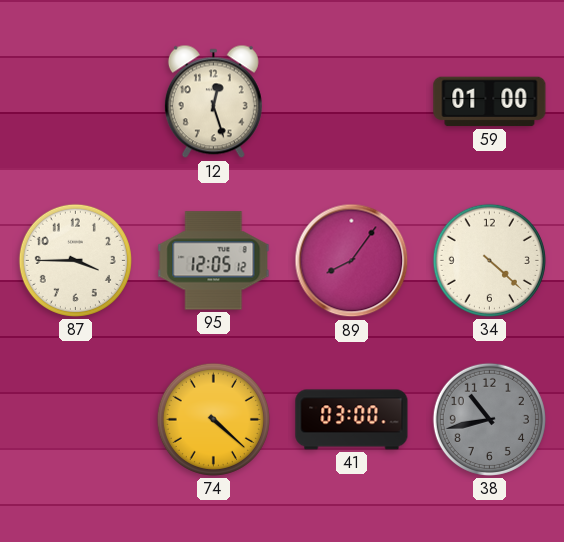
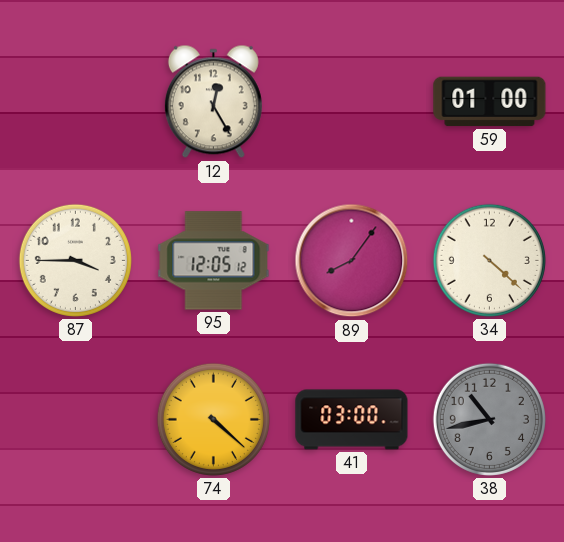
12: 12:27 -> 12:25
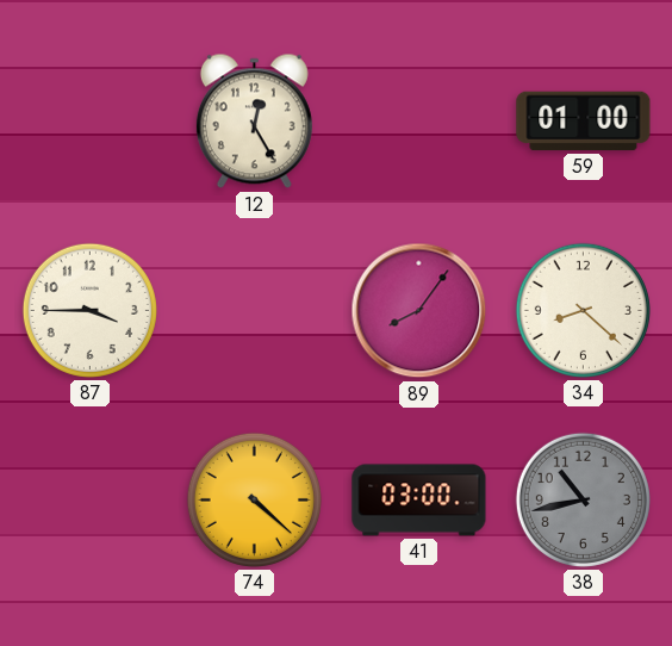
95: 12:05 -> none
34: 4:22 -> 8:22
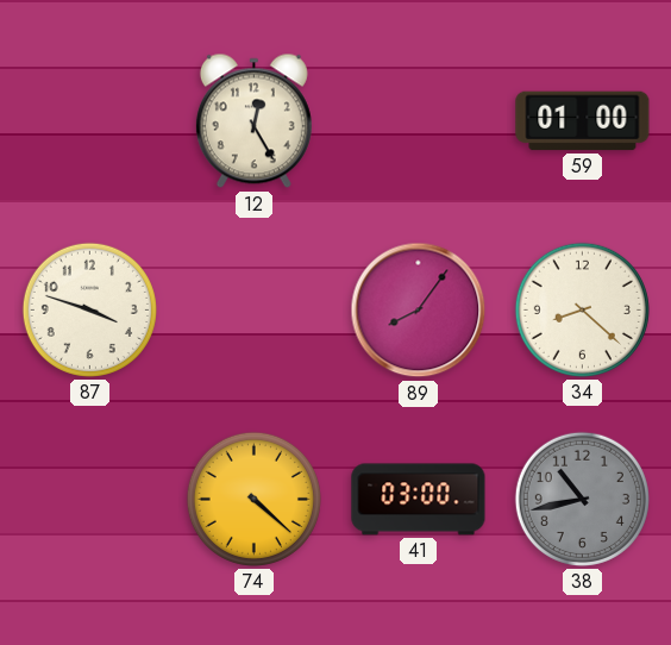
87: 3:45 -> 3:48
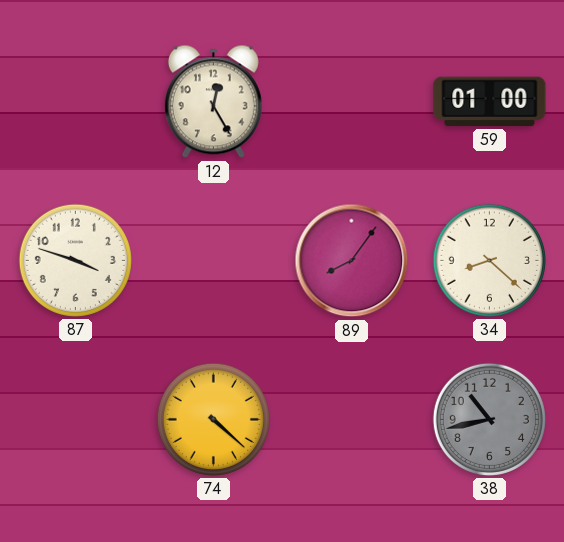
41: 03:00 -> none
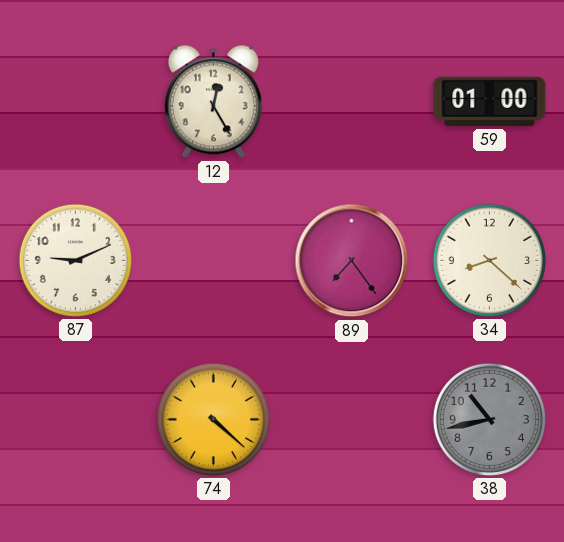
87: 3:48 -> 9:11
89: 8:06 -> 7:24
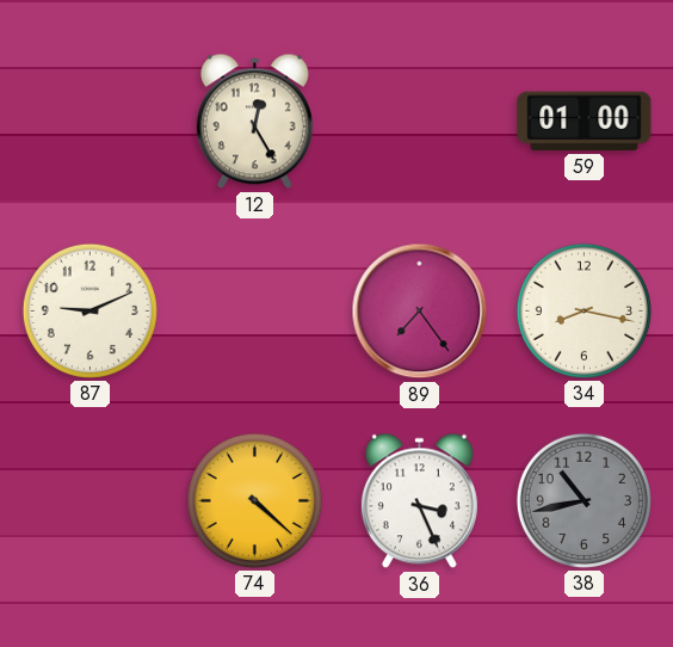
34: 8:22 -> 8:17
36: none -> 3:26
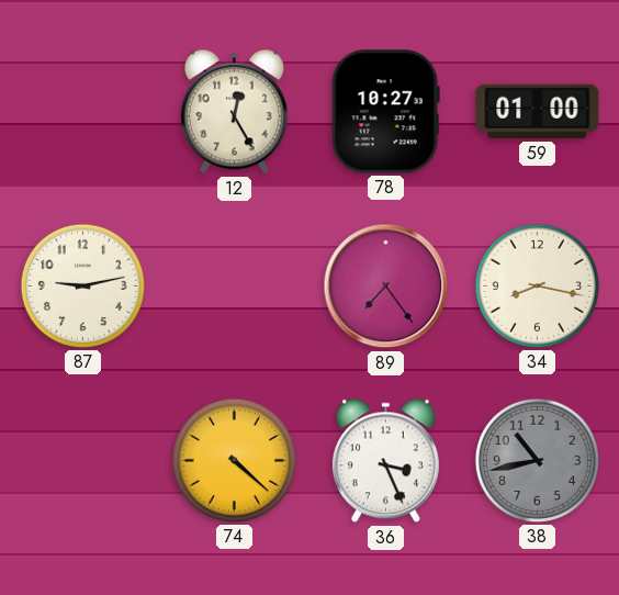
78: none -> 10:27
87: 9:11 -> 9:13
